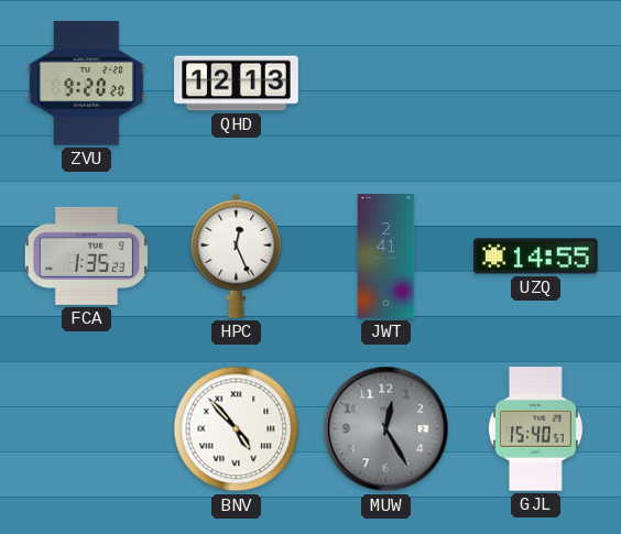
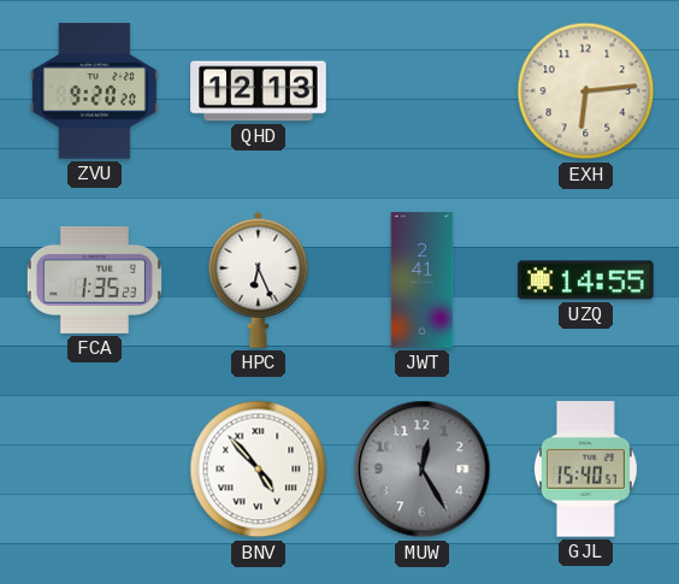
EXH: none -> 6:14
HPC: 12:26 -> 6:26
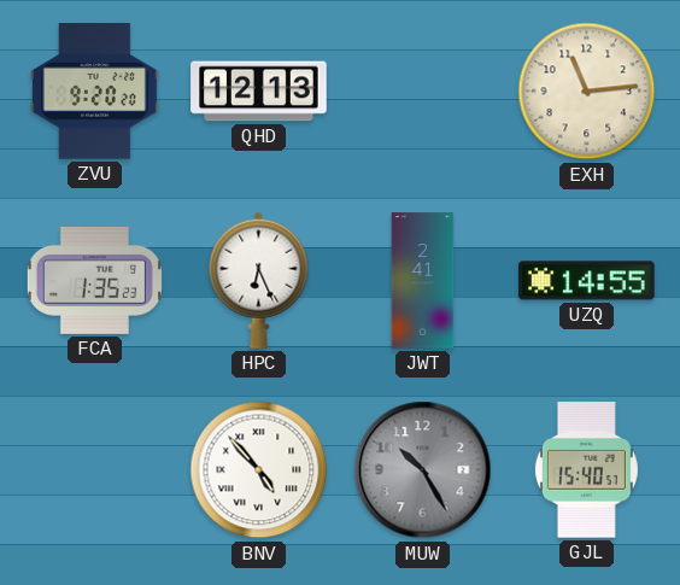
EXH: 6:14 -> 11:14
MUW: 12:25 -> 10:25
